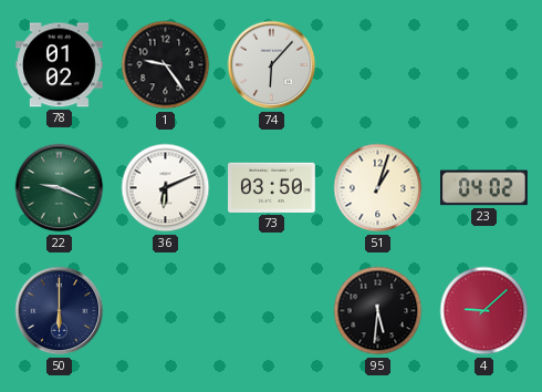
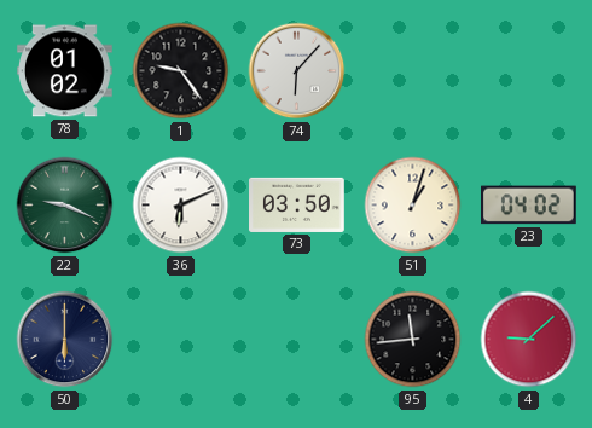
95: 5:31 -> 11:44
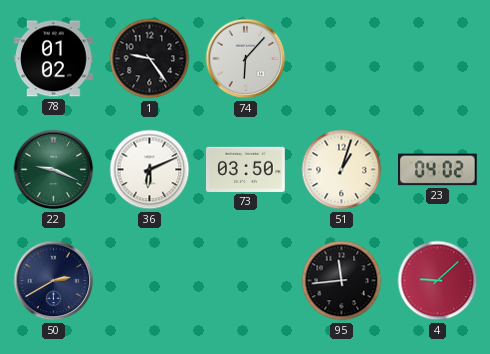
50: 6:00 -> 2:40
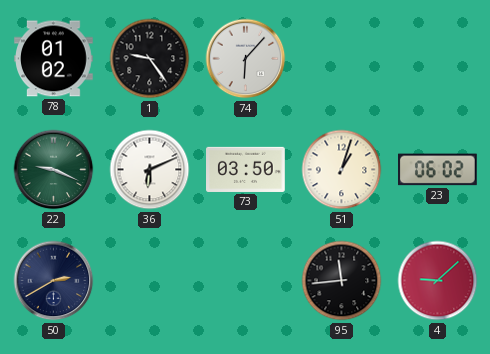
23: 04:02 -> 06:02
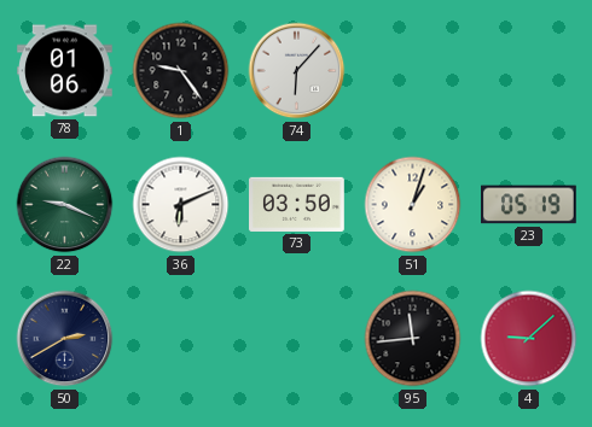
78: 01:02 -> 01:06
23: 06:02 -> 05:19
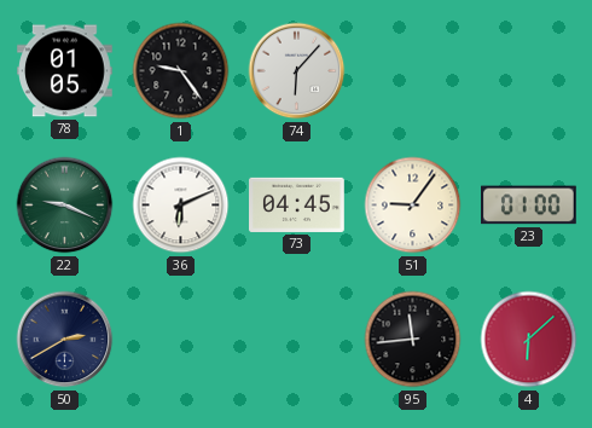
78: 01:06 -> 01:05
73: 03:50 -> 04:45
51: 1:03 -> 9:06
23: 05:19 -> 01:00
4: 9:08 -> 6:08
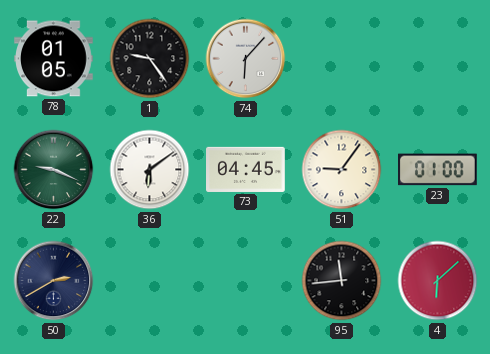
36: 6:11 -> 6:09
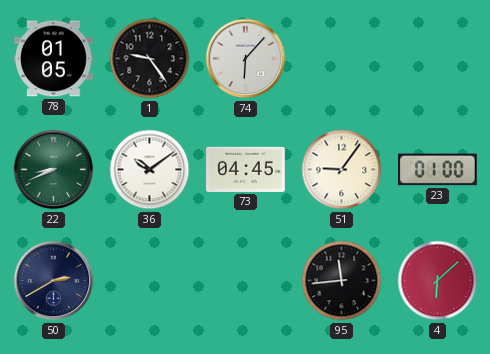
22: 9:19 -> 8:41
36: 6:09 -> 10:09
